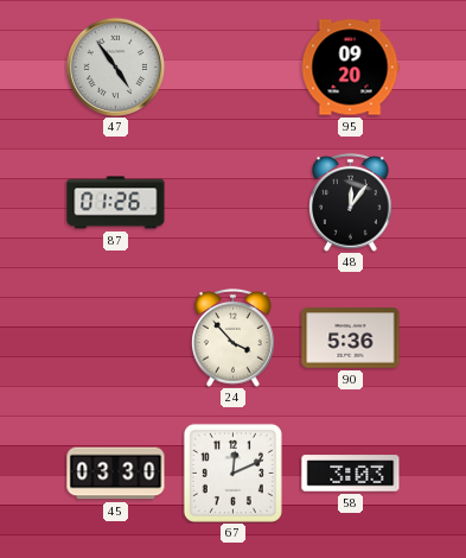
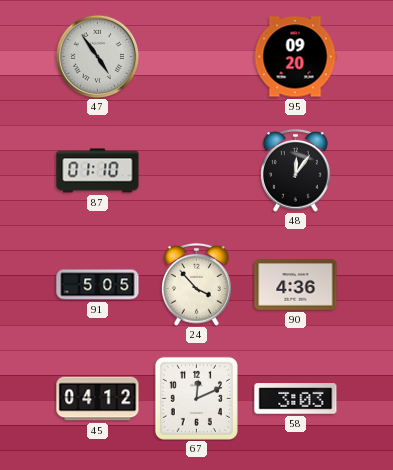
87: 01:26 -> 01:10
91: none -> 5:05
90: 5:36 -> 4:36
45: 03:30 -> 04:12
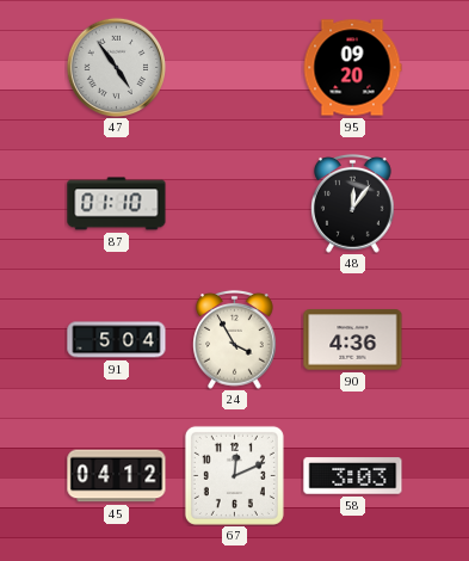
91: 5:05 -> 5:04
24: 3:53 -> 3:55
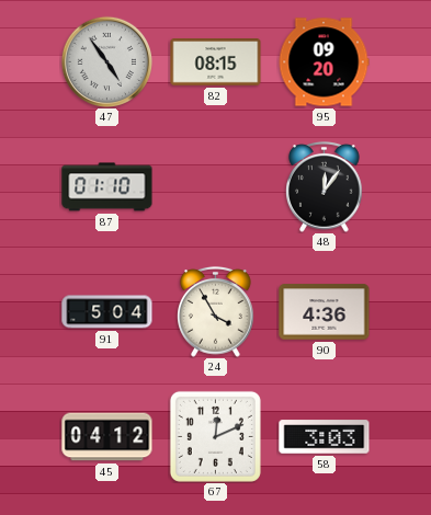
82: none -> 08:15
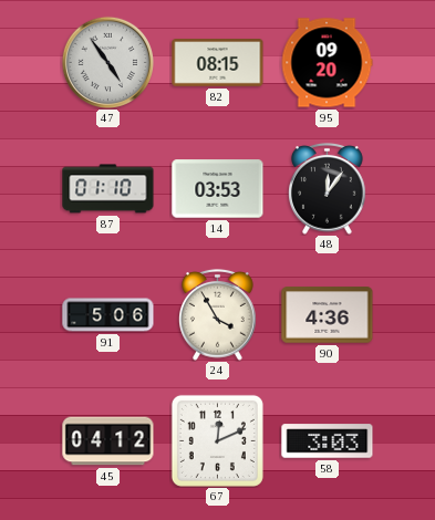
14: none -> 03:53
91: 5:04 -> 5:06
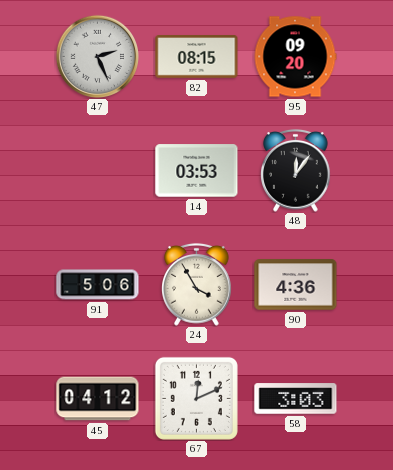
47: 4:54 -> 2:26
87: 01:10 -> none
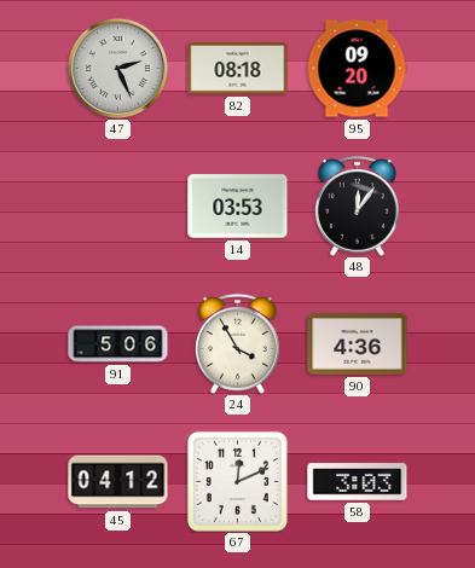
82: 08:15 -> 08:18
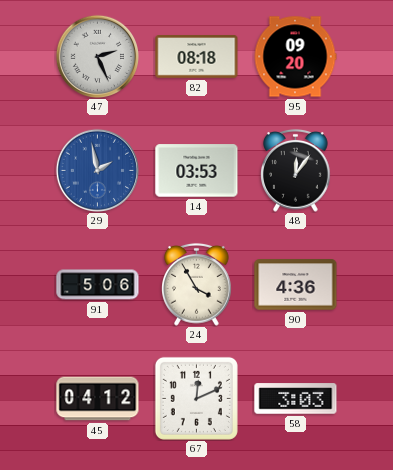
29: none -> 1:58
